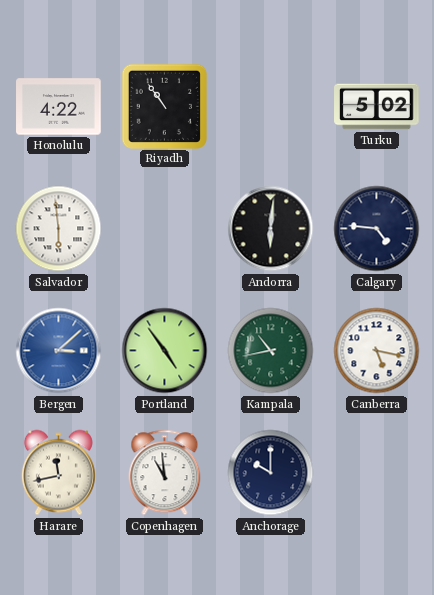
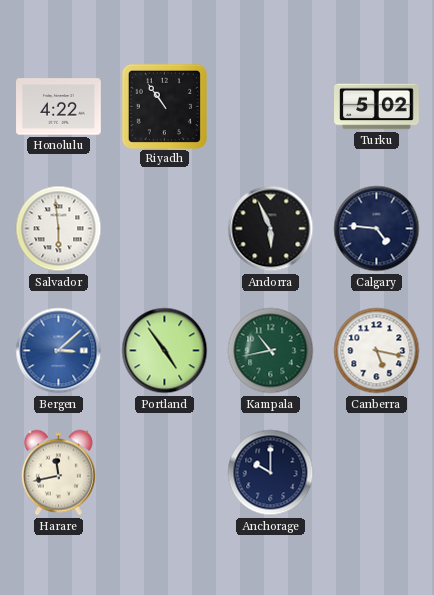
Andorra: 6:01 -> 5:56
Copenhagen: 10:59 -> none
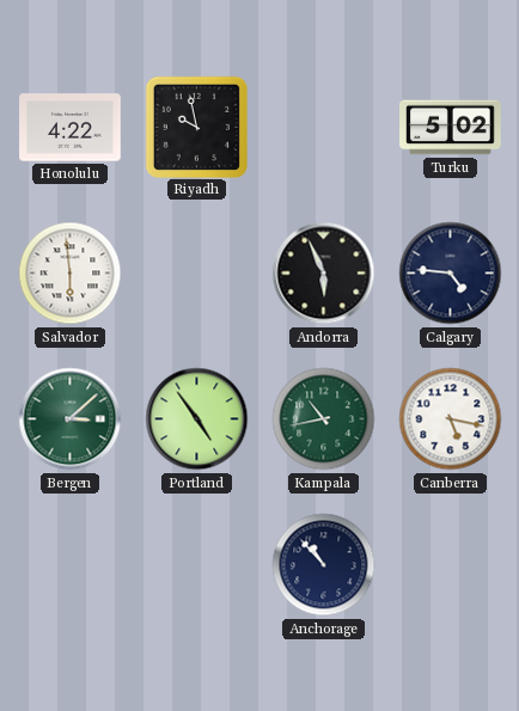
Riyadh: 10:54 -> 9:58
Bergen dial: blue -> green
Harare: 11:43 -> none
Anchorage: 10:00 -> 10:53
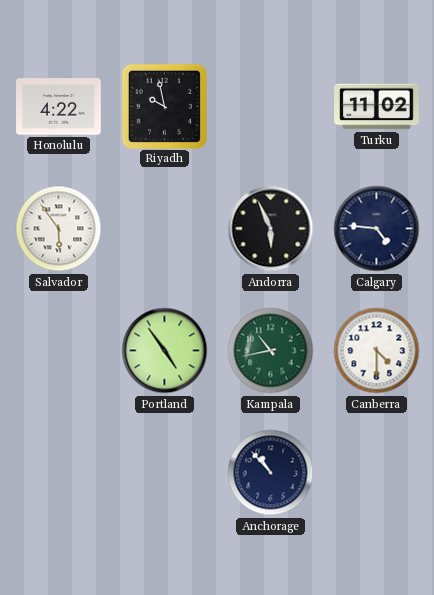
Turku: 5:02 -> 11:02
Salvador: 5:59 -> 5:54
Bergen: 3:08 -> none
Canberra: 5:17 -> 4:30
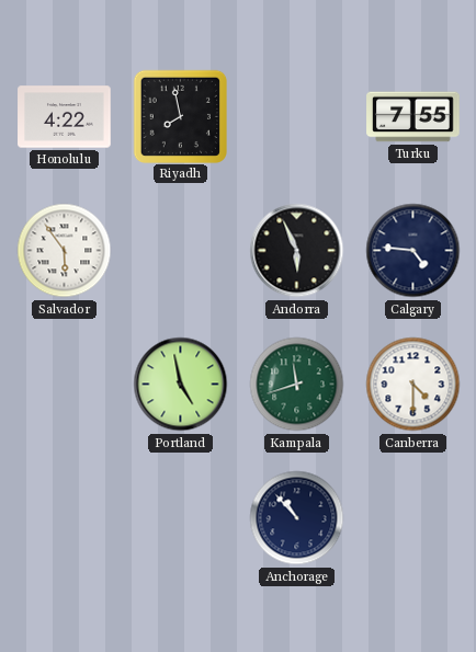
Riyadh: 9:58 -> 7:58
Turku: 11:02 -> 7:55
Portland: 4:54 -> 4:58
Kampala: 10:43 -> 11:42
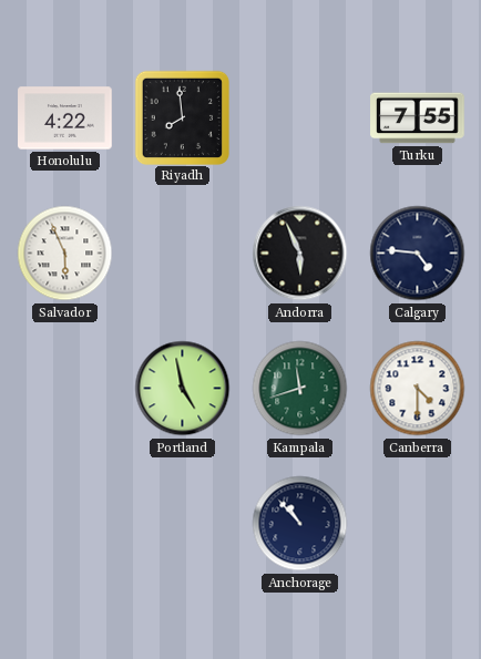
Riyadh: 7:58 -> 7:59
Salvador: 5:54 -> 5:56
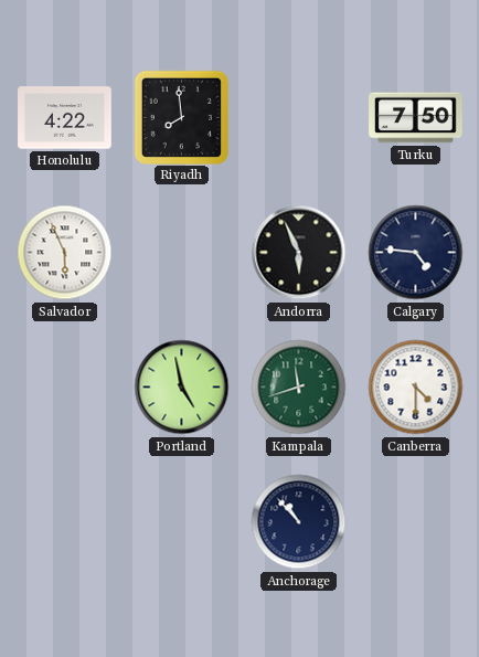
Turku: 7:55 -> 7:50
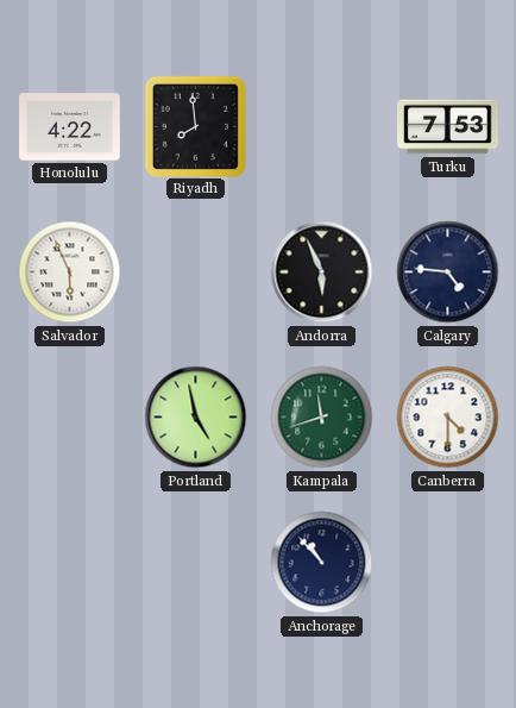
Turku: 7:50 -> 7:53
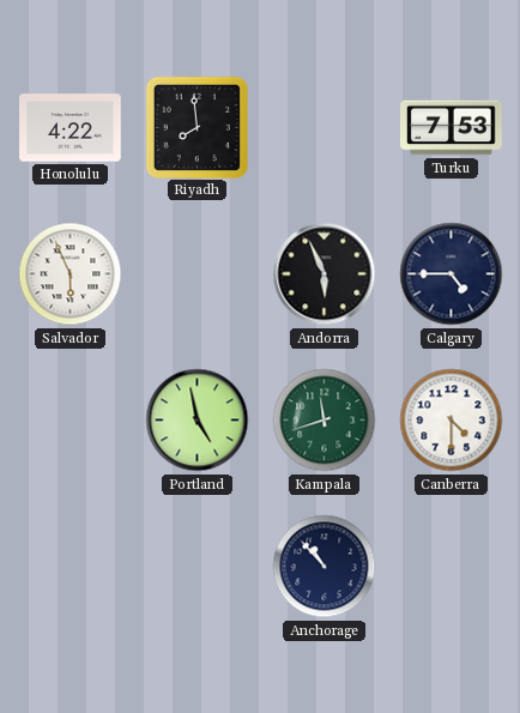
Calgary: 4:46 -> 4:45
